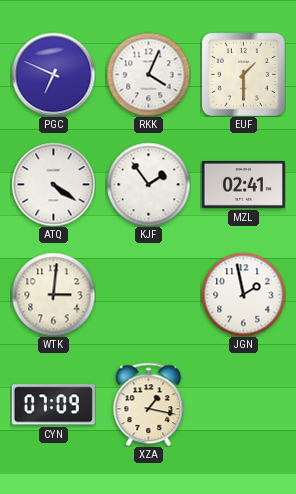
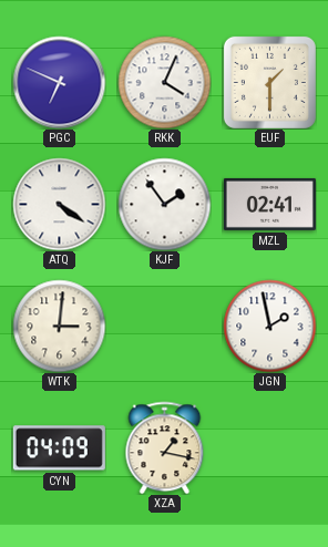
CYN: 07:09 -> 04:09
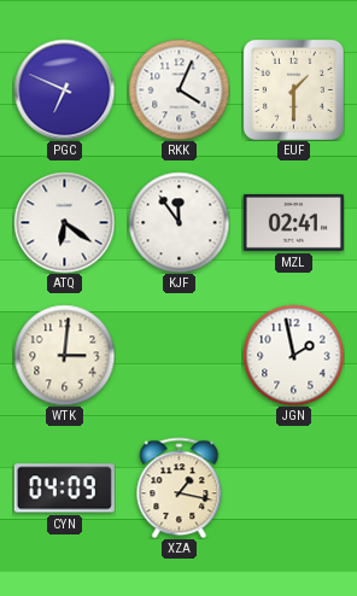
ATQ: 4:21 -> 6:21
KJF: 1:54 -> 11:54
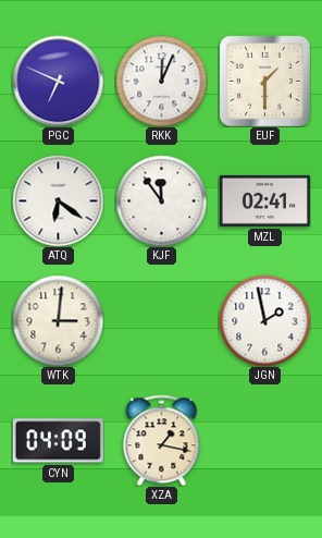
RKK: 4:04 -> 12:04
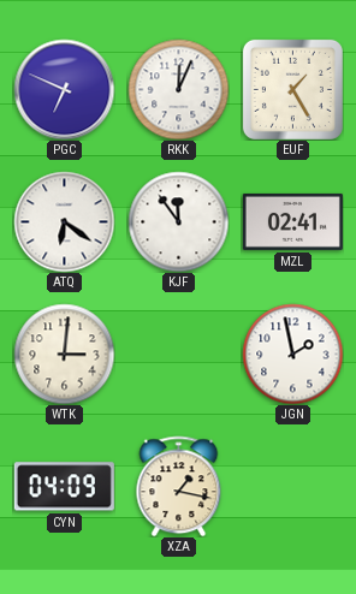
EUF: 1:30 -> 1:25
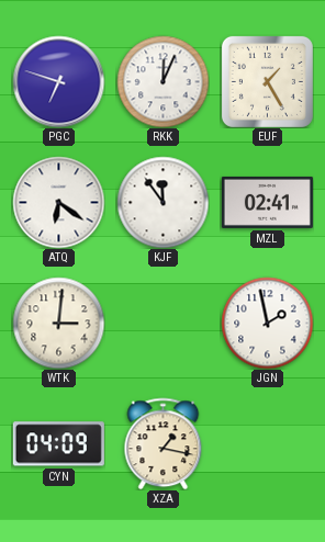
PGC: 6:49 -> 6:48
